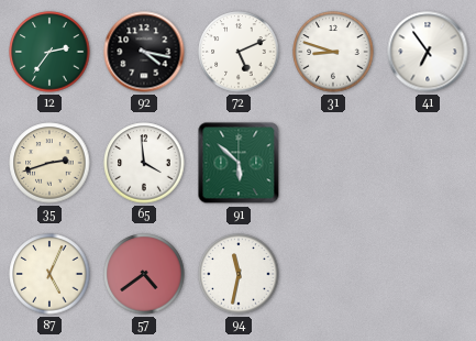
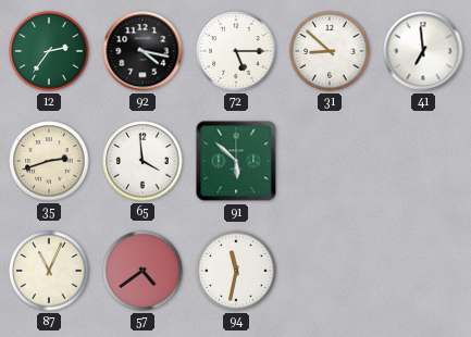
72: 5:11 -> 5:15
31: 8:48 -> 8:52
41: 6:54 -> 6:59
87: 5:04 -> 11:04
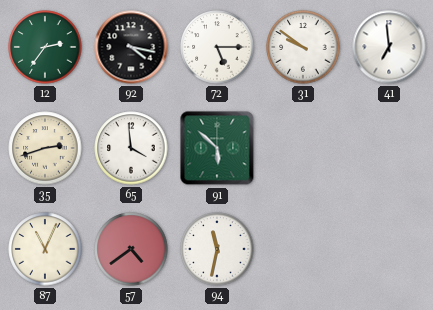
31: 8:52 -> 9:51
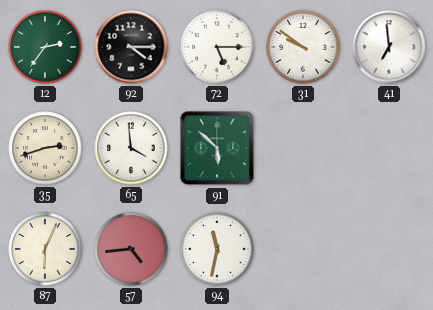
92: 4:17 -> 4:15
87: 11:04 -> 6:04
57: 4:39 -> 4:44
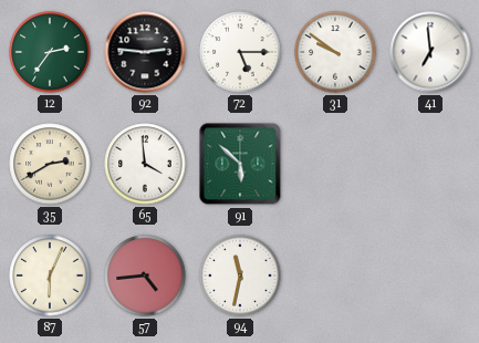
92: 4:15 -> 2:46
35: 2:42 -> 2:40
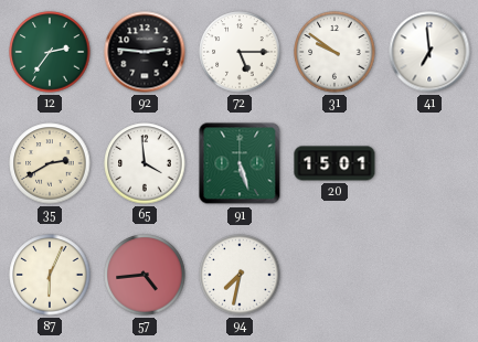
91: 5:52 -> 5:27
20: none -> 15:01
94: 11:32 -> 7:32
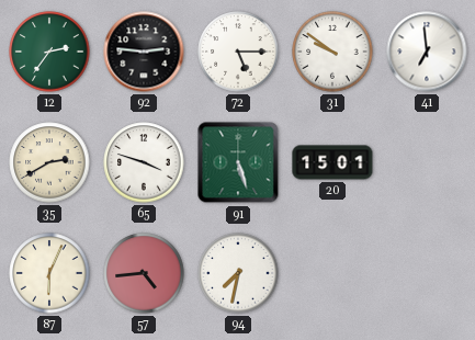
65: 3:59 -> 3:48
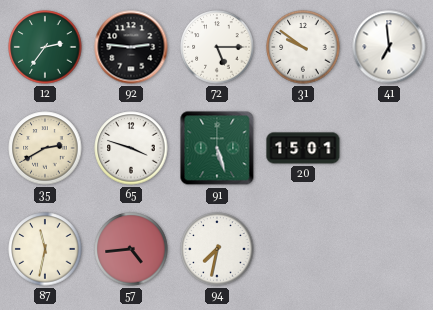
87: 6:04 -> 11:32
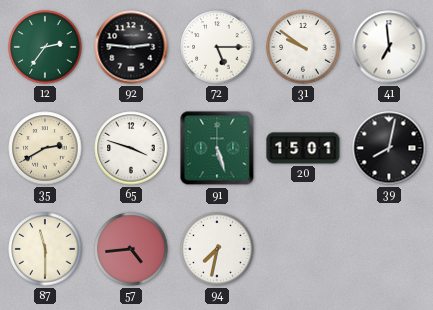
39: none -> 8:02
87: 11:32 -> 11:30
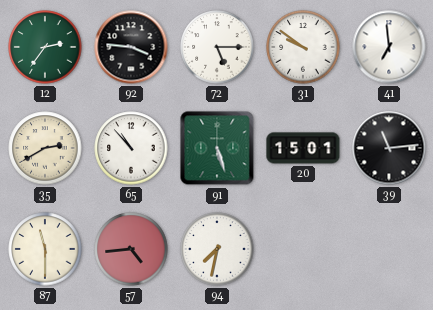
92: 2:46 -> 3:46
65: 3:48 -> 10:53
39: 8:02 -> 11:14
